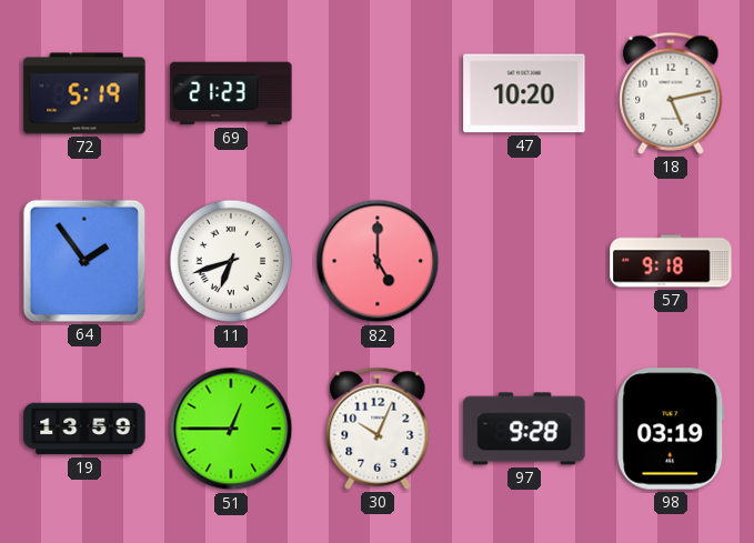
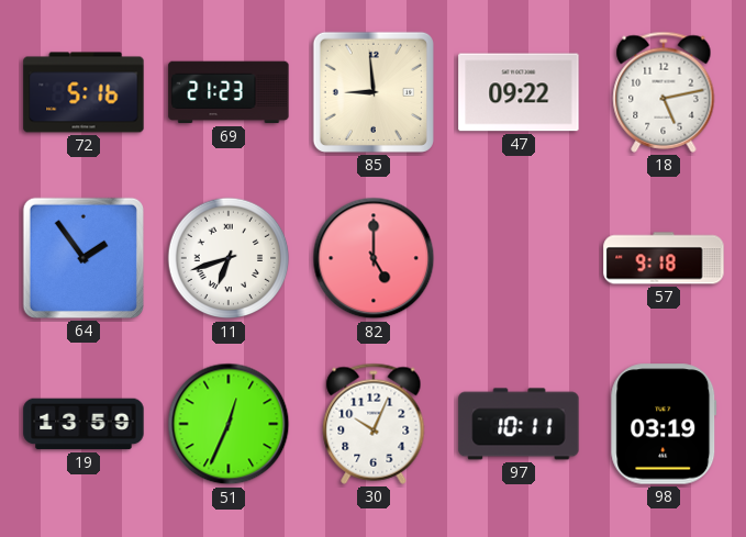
72: 5:19 -> 5:16
85: none -> 8:59
47: 10:20 -> 09:22
51: 12:45 -> 12:34
97: 9:28 -> 10:11
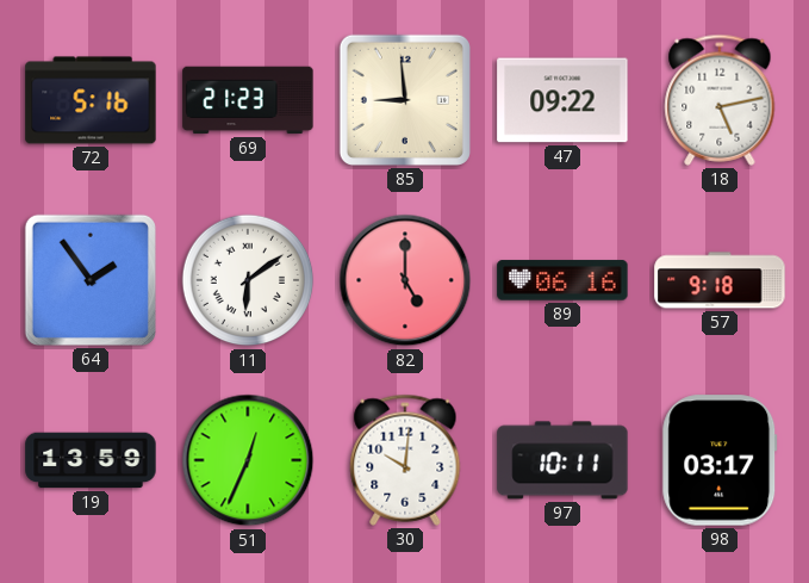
11: 6:42 -> 6:09
89: none -> 06:16
30: 10:04 -> 10:01
98: 03:19 -> 03:17
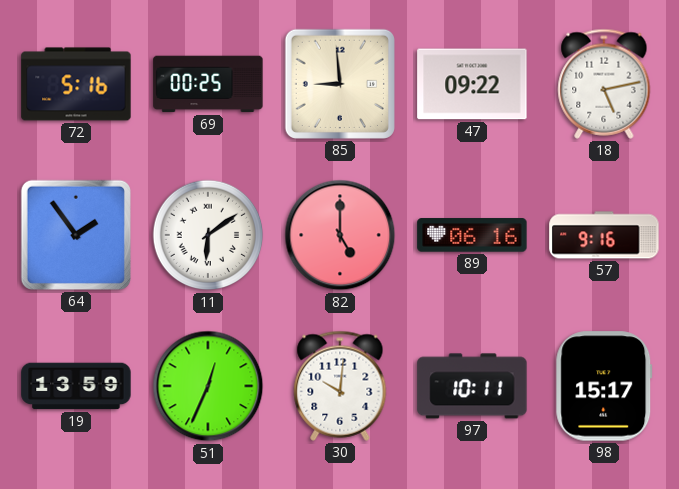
69: 21:23 -> 00:25
57: 9:18 -> 9:16
98: 03:17 -> 15:17
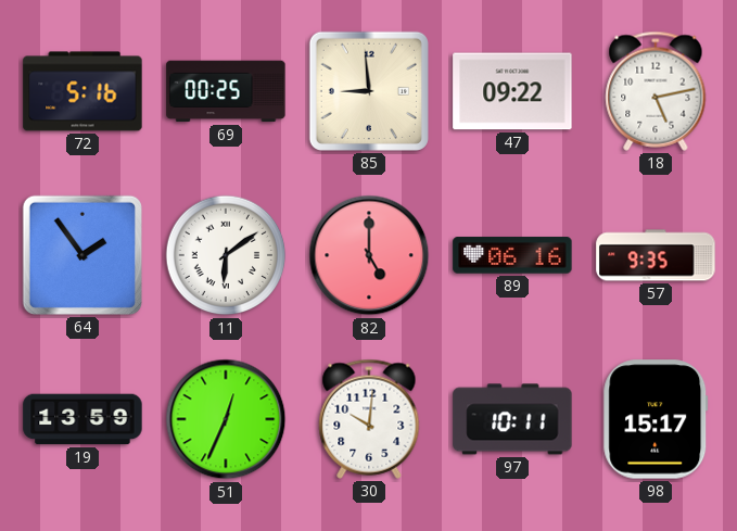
57: 9:16 -> 9:35
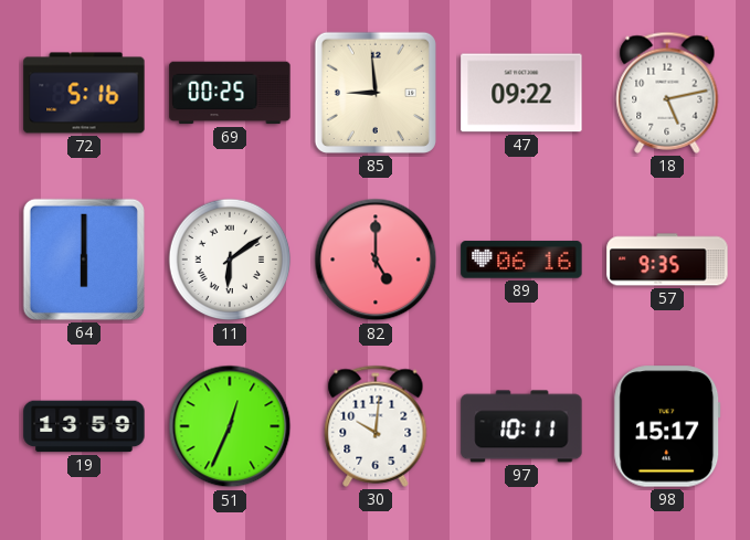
64: 1:54 -> 6:00
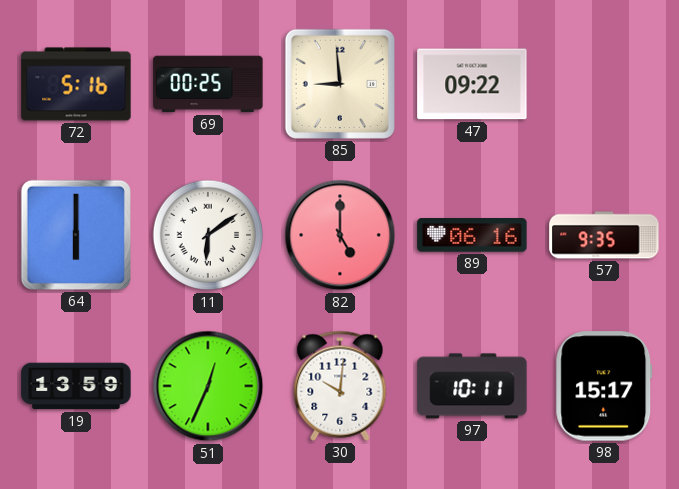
18: 5:13 -> none
